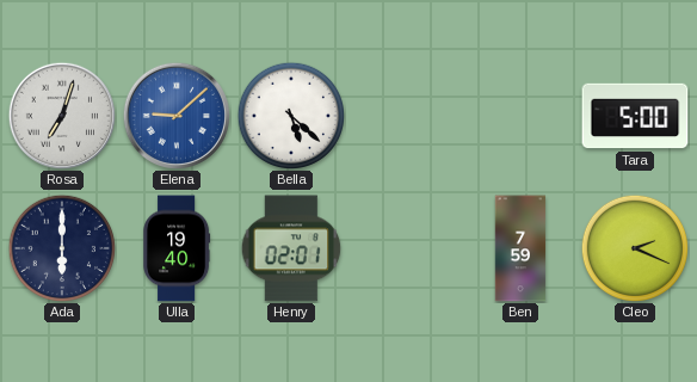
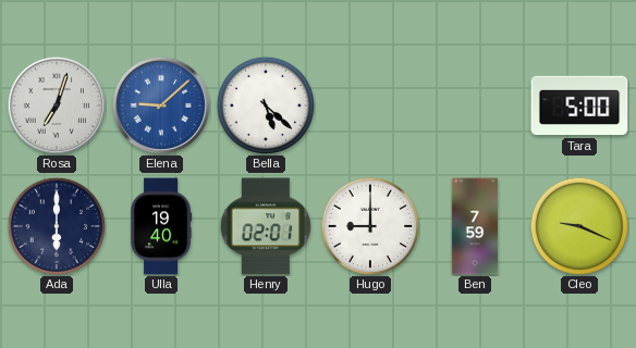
Hugo: none -> 9:00
Cleo: 2:19 -> 9:19
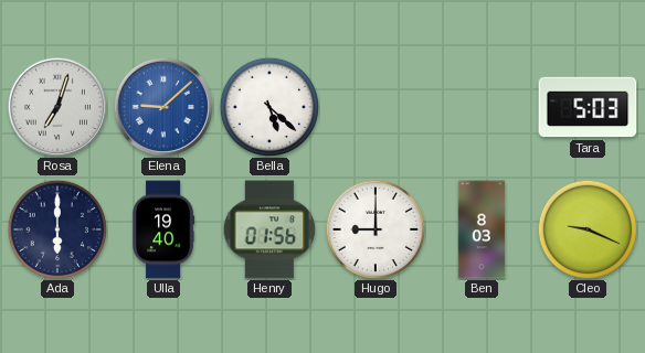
Tara: 5:00 -> 5:03
Henry: 02:01 -> 01:56
Ben: 7:59 -> 8:03
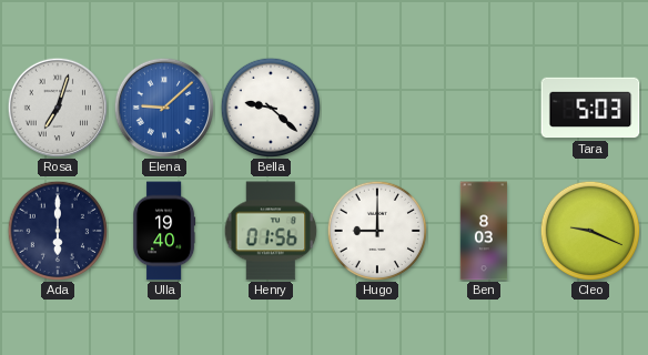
Bella: 5:22 -> 9:22
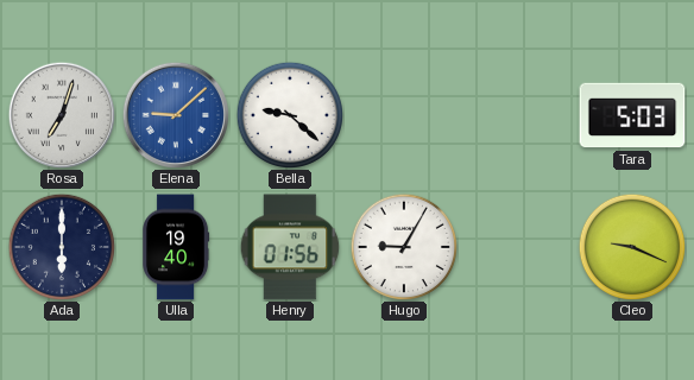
Hugo: 9:00 -> 9:05
Ben: 8:03 -> none
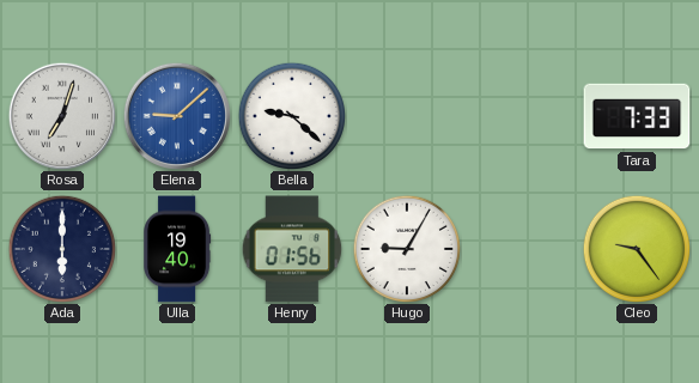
Tara: 5:03 -> 7:33
Cleo: 9:19 -> 9:24
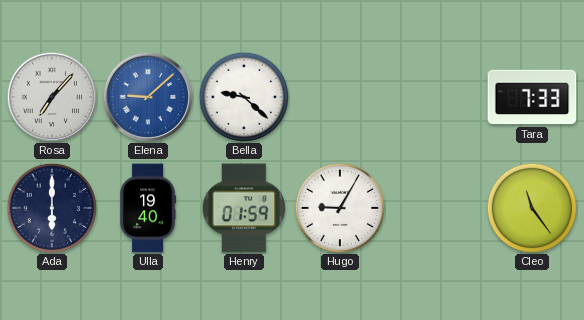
Rosa: 7:03 -> 7:07
Henry: 01:56 -> 01:59
Cleo: 9:24 -> 11:24
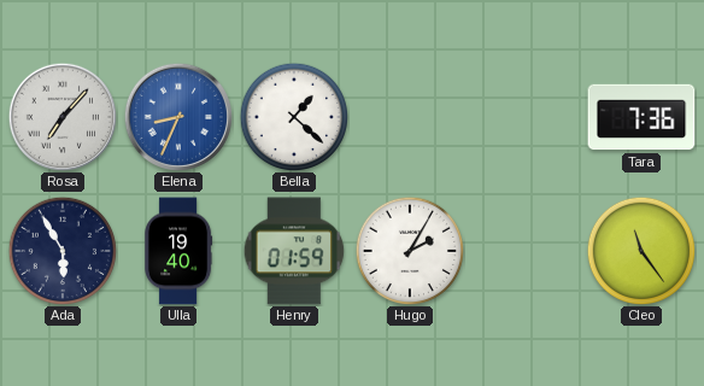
Elena: 9:08 -> 8:34
Bella: 9:22 -> 1:22
Tara: 7:33 -> 7:36
Ada: 6:00 -> 5:55
Hugo: 9:05 -> 2:05
